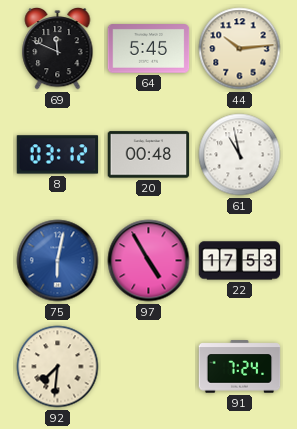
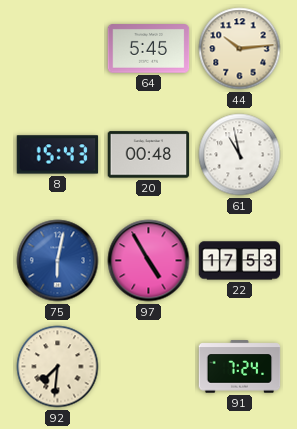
69: 11:49 -> none
8: 03:12 -> 15:43
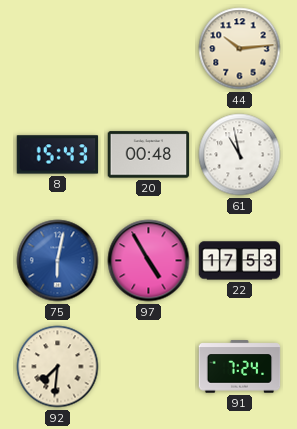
64: 5:45 -> none
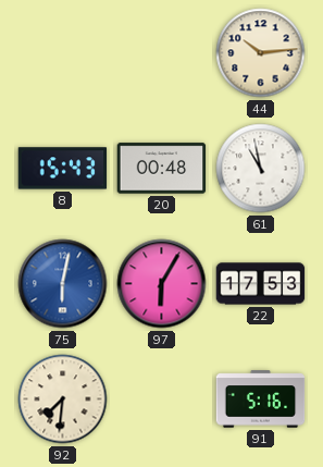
97: 4:55 -> 6:05
91: 7:24 -> 5:16
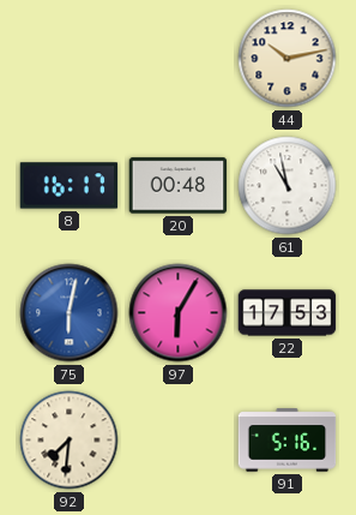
44: 10:14 -> 10:13
8: 15:43 -> 16:17
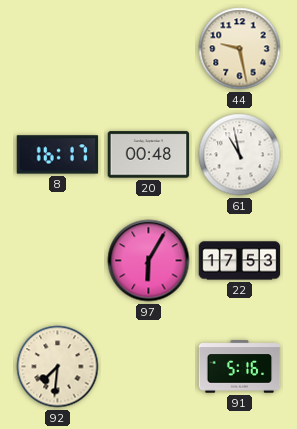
44: 10:13 -> 9:28
75: 6:02 -> none
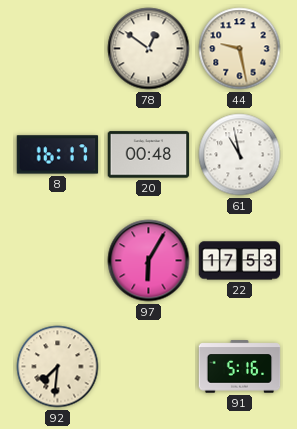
78: none -> 12:51
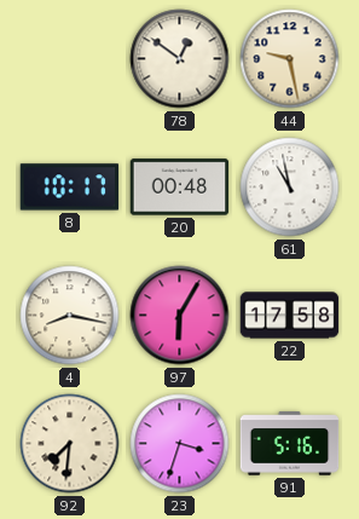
8: 16:17 -> 10:17
4: none -> 8:17
22: 17:53 -> 17:58
23: none -> 3:33
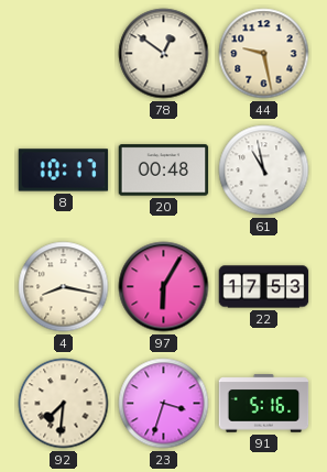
22: 17:58 -> 17:53
